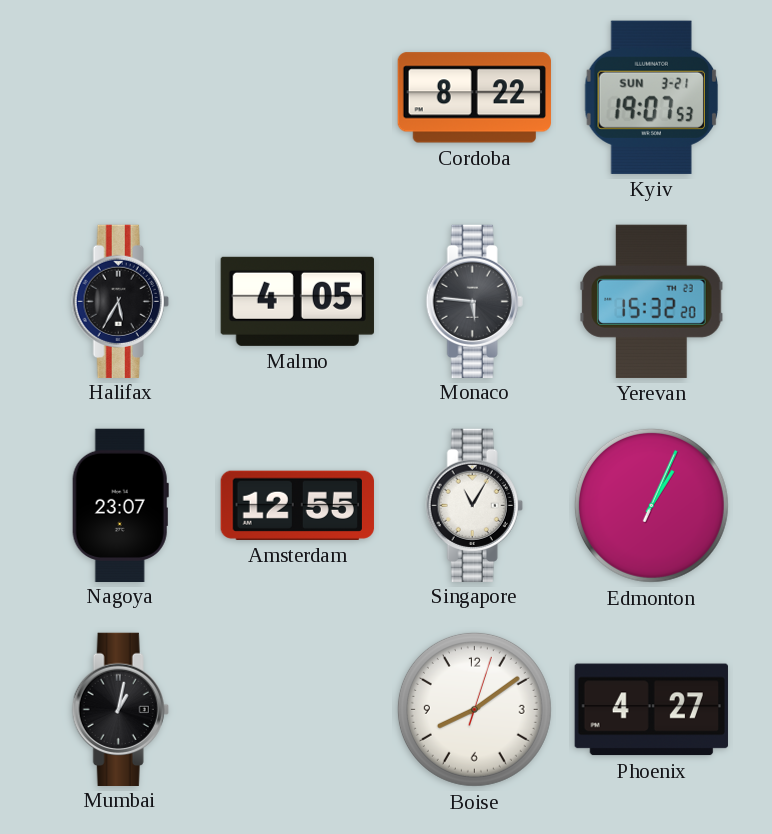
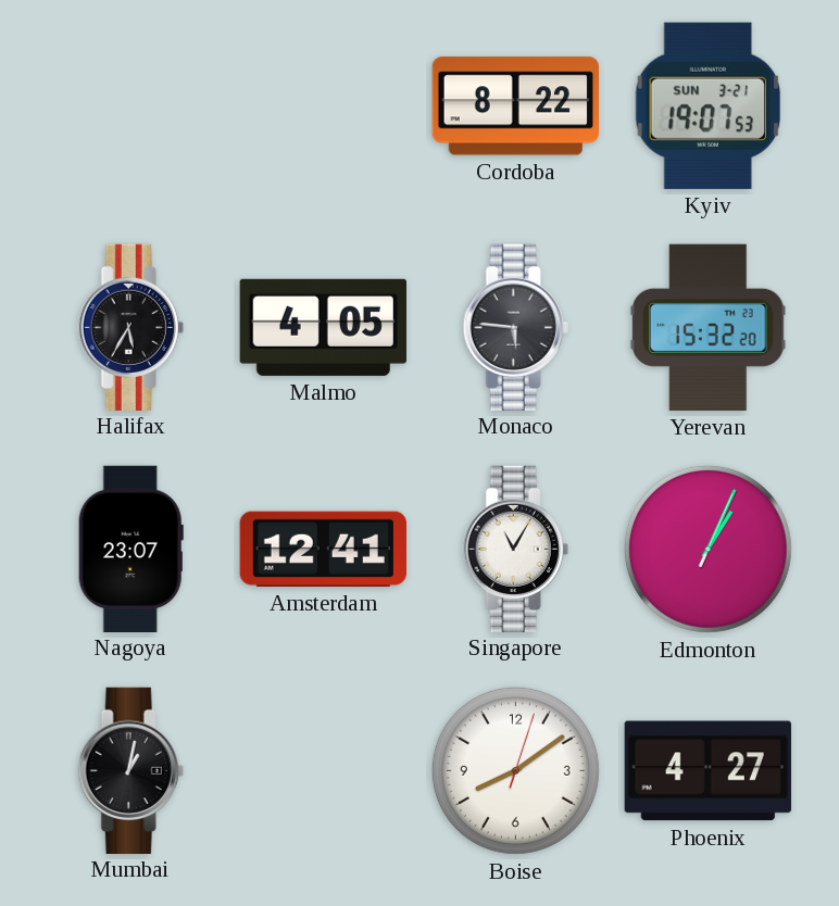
Amsterdam: 12:55 -> 12:41
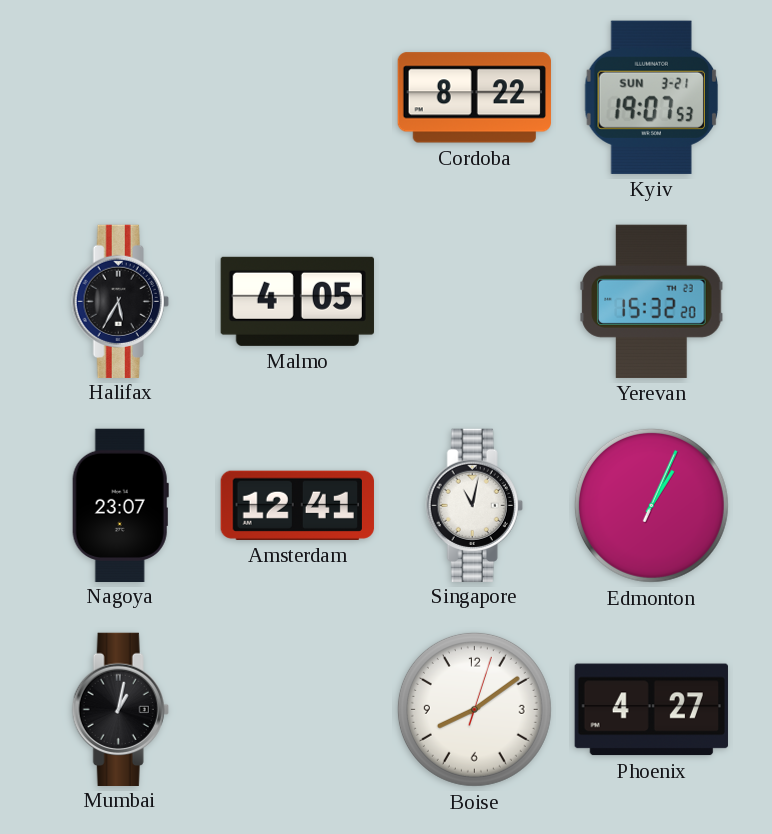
Monaco: 5:46 -> none
Singapore: 11:05 -> 11:02
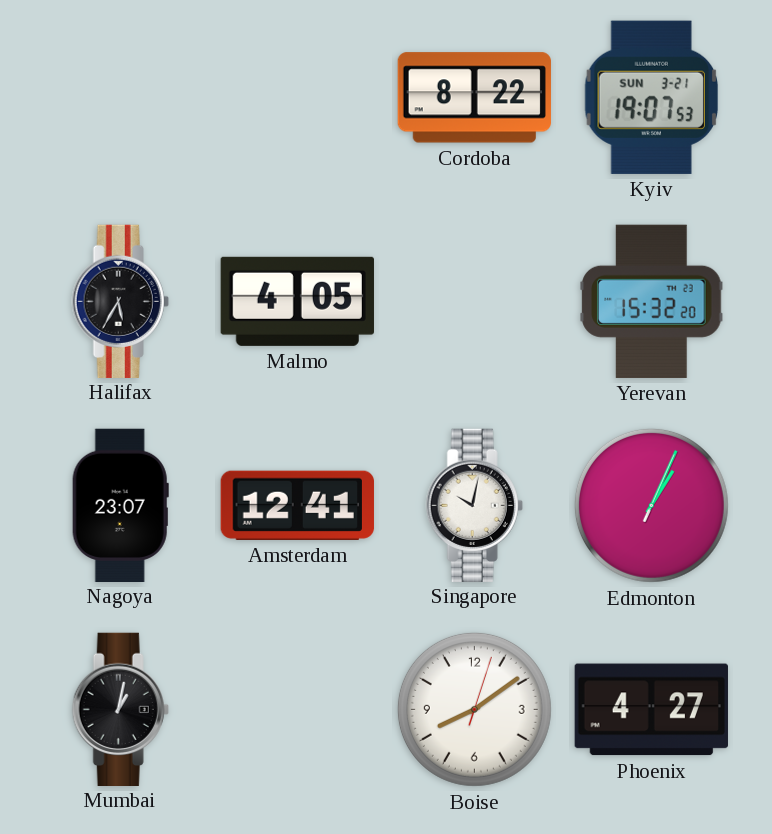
Singapore: 11:02 -> 10:02
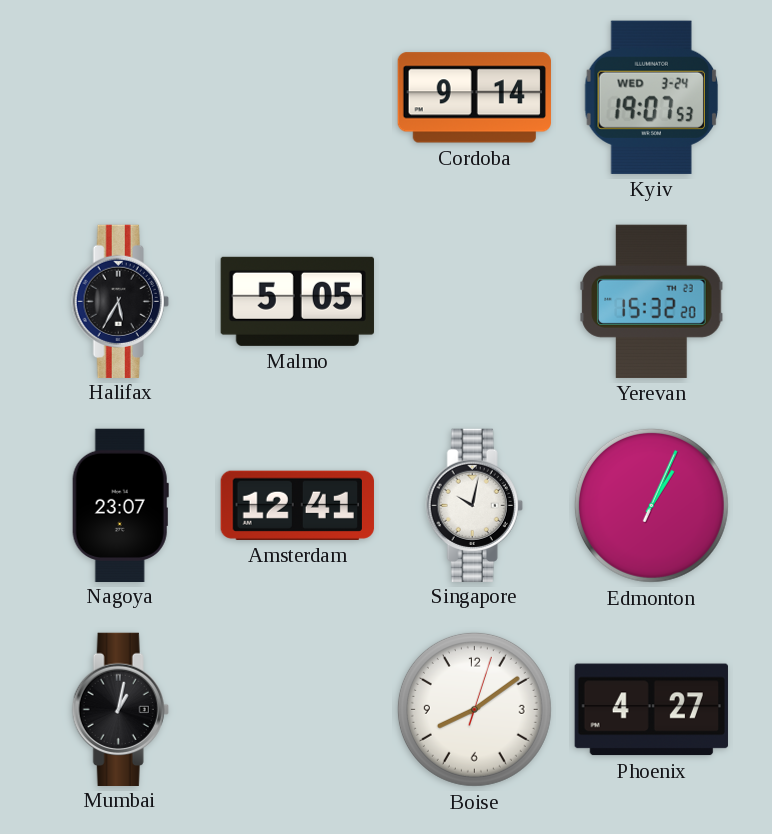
Cordoba: 8:22 -> 9:14
Kyiv date: SUN 3-21 -> WED 3-24
Malmo: 4:05 -> 5:05
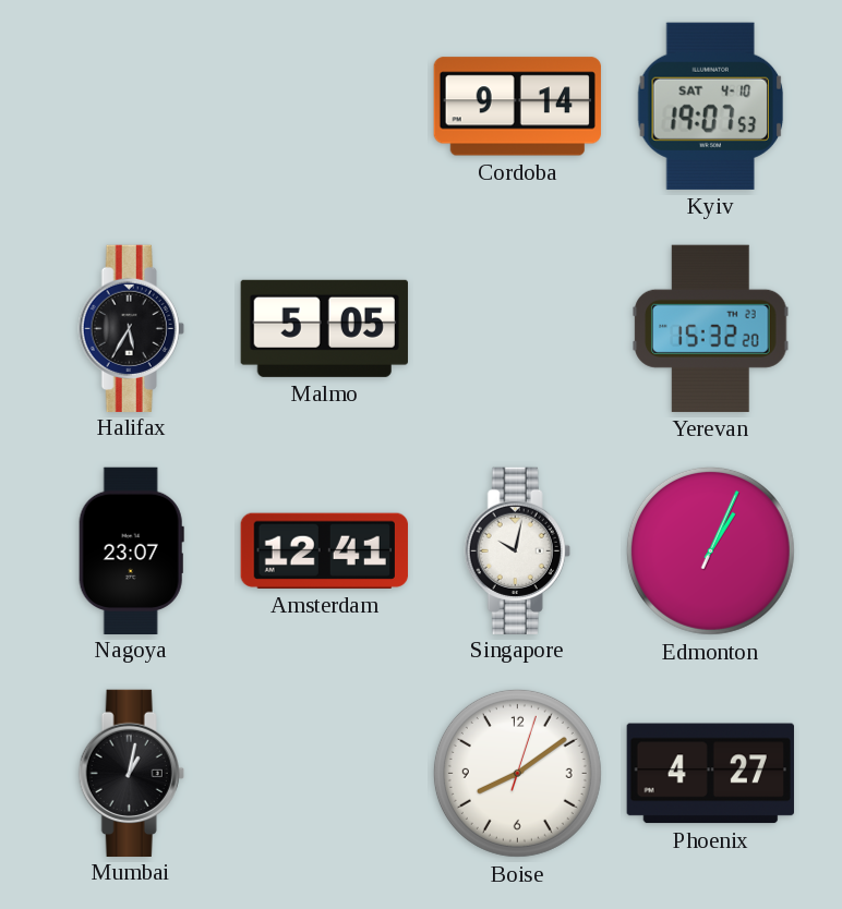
Kyiv date: WED 3-24 -> SAT 4-10
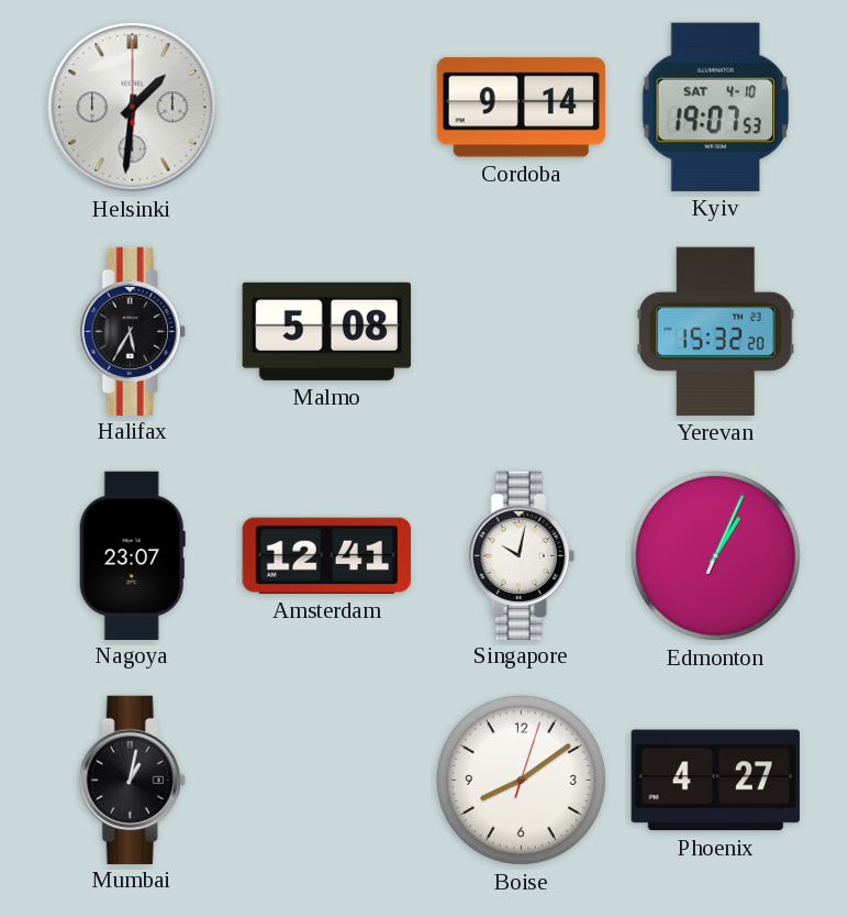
Helsinki: none -> 1:31
Malmo: 5:05 -> 5:08
